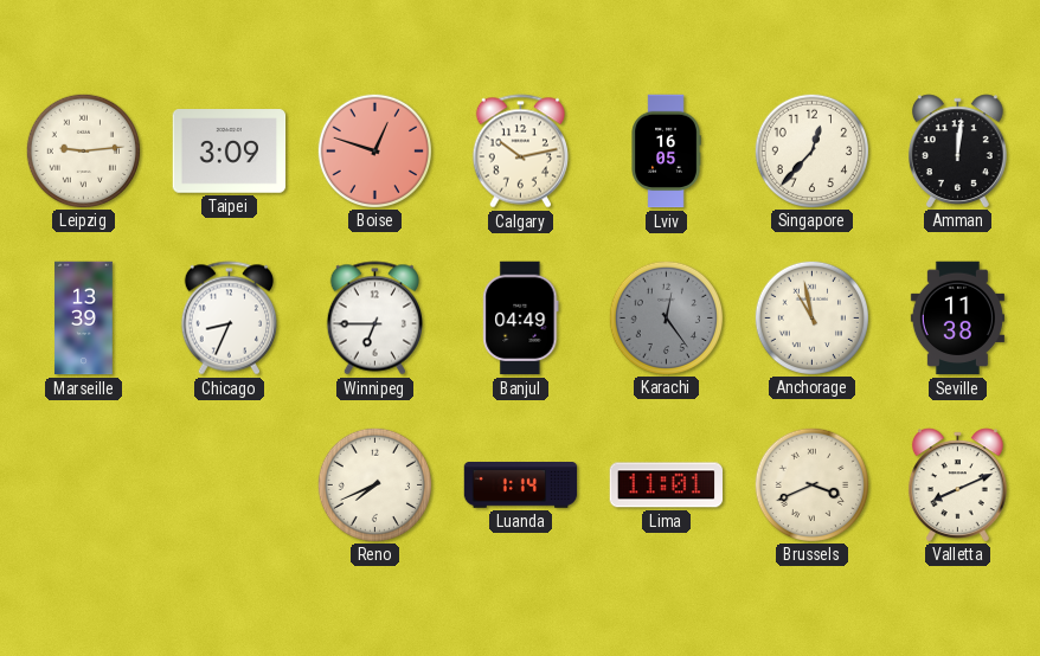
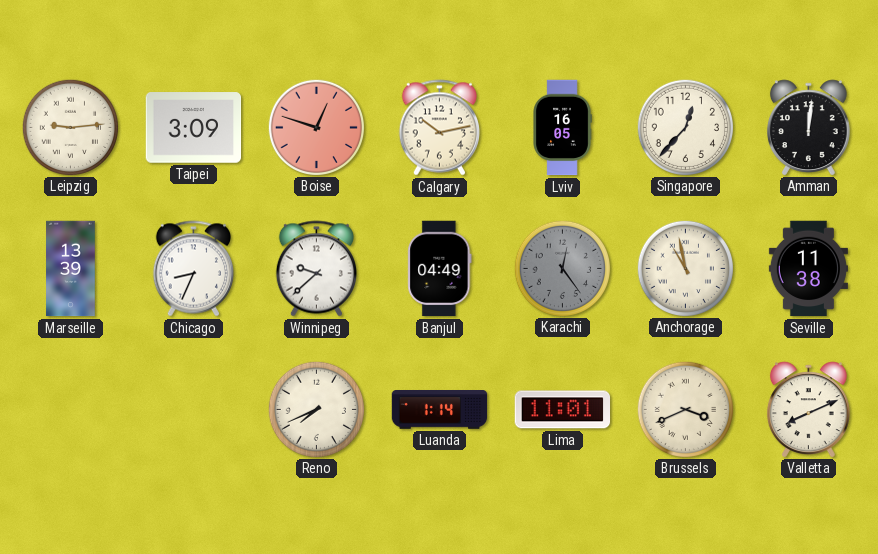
Winnipeg: 6:45 -> 9:38
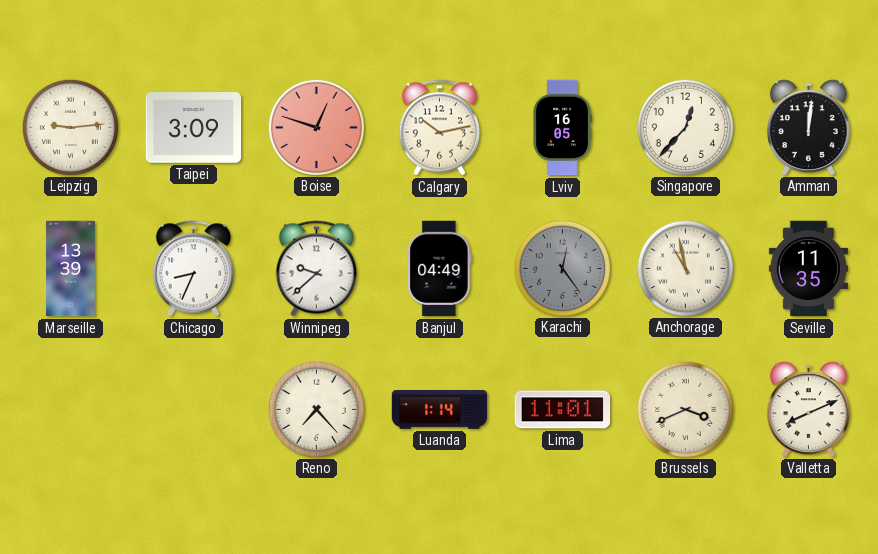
Seville: 11:38 -> 11:35
Reno: 7:41 -> 7:23
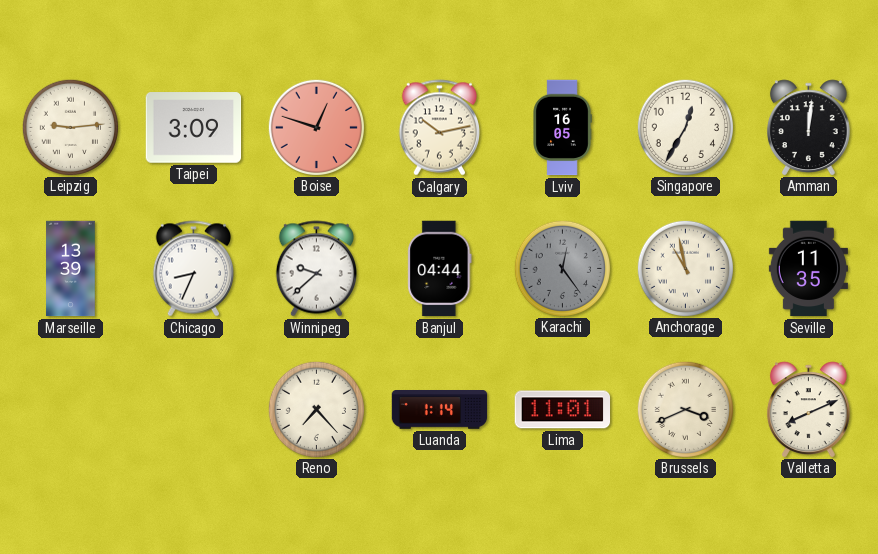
Singapore: 12:37 -> 12:35
Banjul: 04:49 -> 04:44
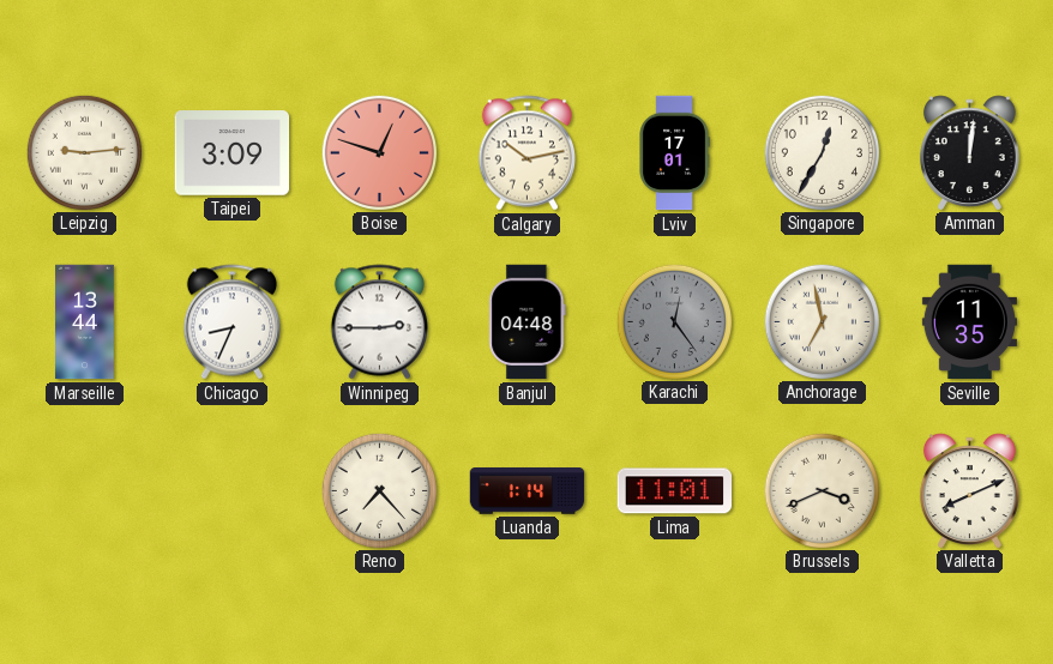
Lviv: 16:05 -> 17:01
Marseille: 13:39 -> 13:44
Winnipeg: 9:38 -> 2:45
Banjul: 04:44 -> 04:48
Anchorage: 10:58 -> 6:58
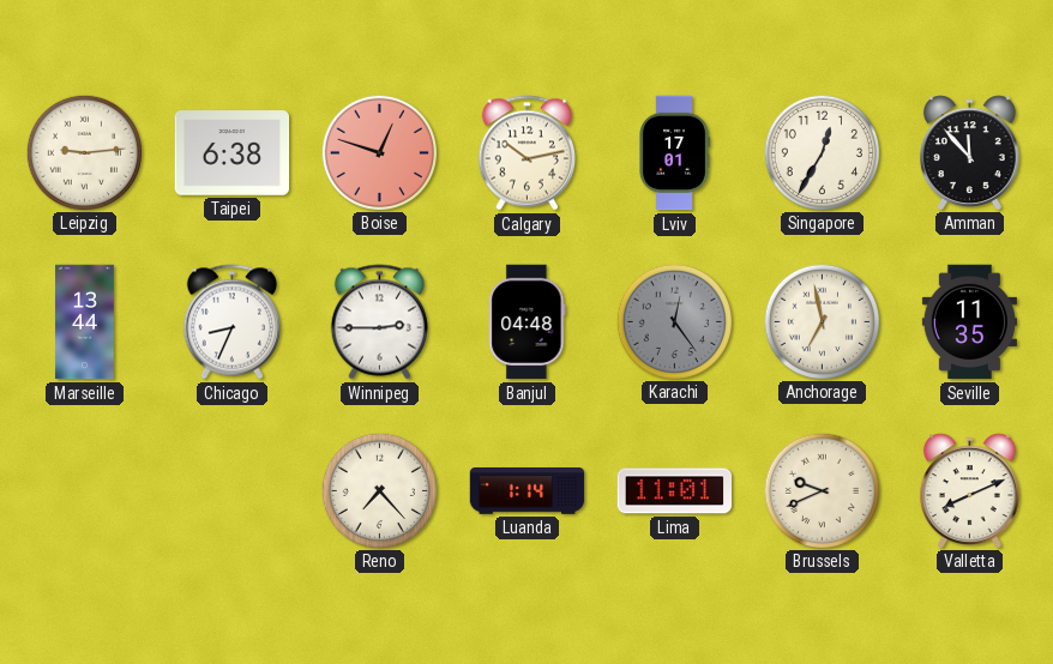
Taipei: 3:09 -> 6:38
Amman: 12:01 -> 11:53
Brussels: 3:41 -> 9:41
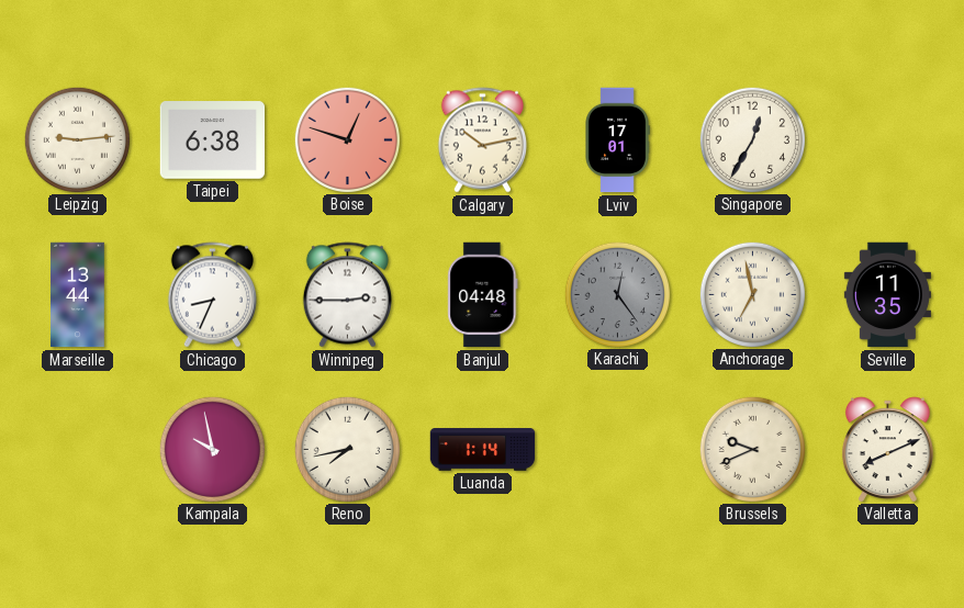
Amman: 11:53 -> none
Kampala: none -> 9:58
Reno: 7:23 -> 7:43
Lima: 11:01 -> none
